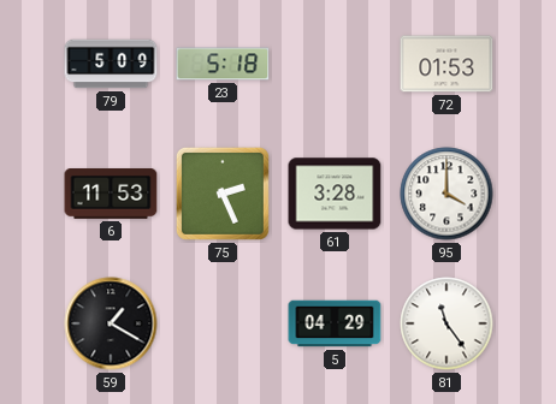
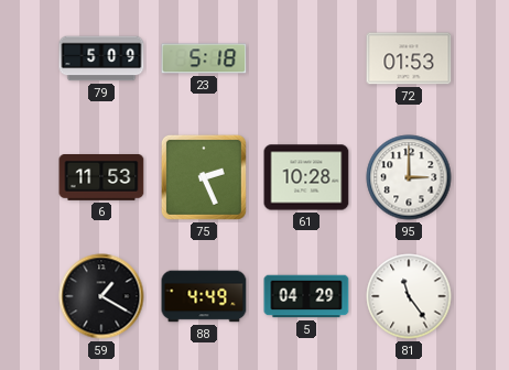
61: 3:28 -> 10:28
95: 4:00 -> 3:00
88: none -> 4:49
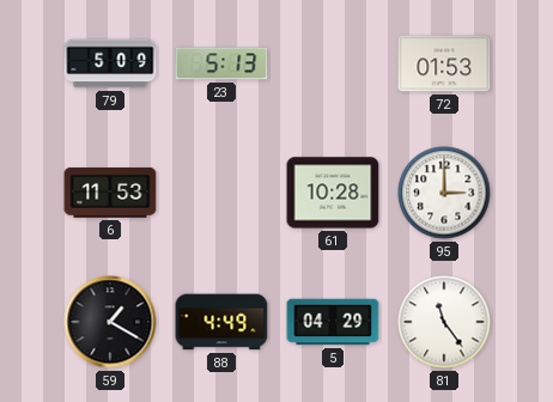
23: 5:18 -> 5:13
75: 2:26 -> none
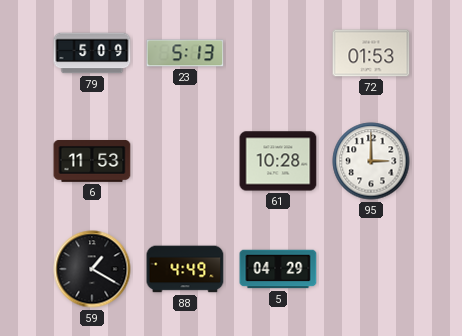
81: 11:24 -> none
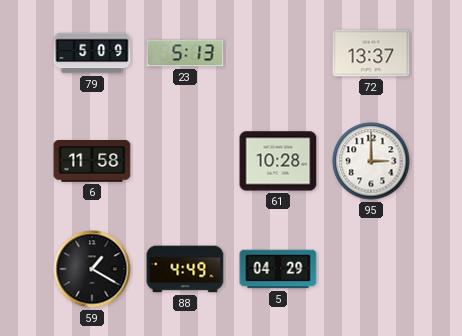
72: 01:53 -> 13:37
6: 11:53 -> 11:58
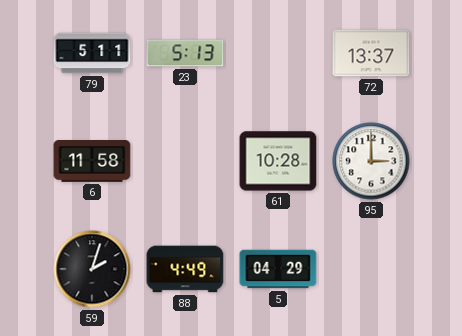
79: 5:09 -> 5:11
59: 1:20 -> 2:03
